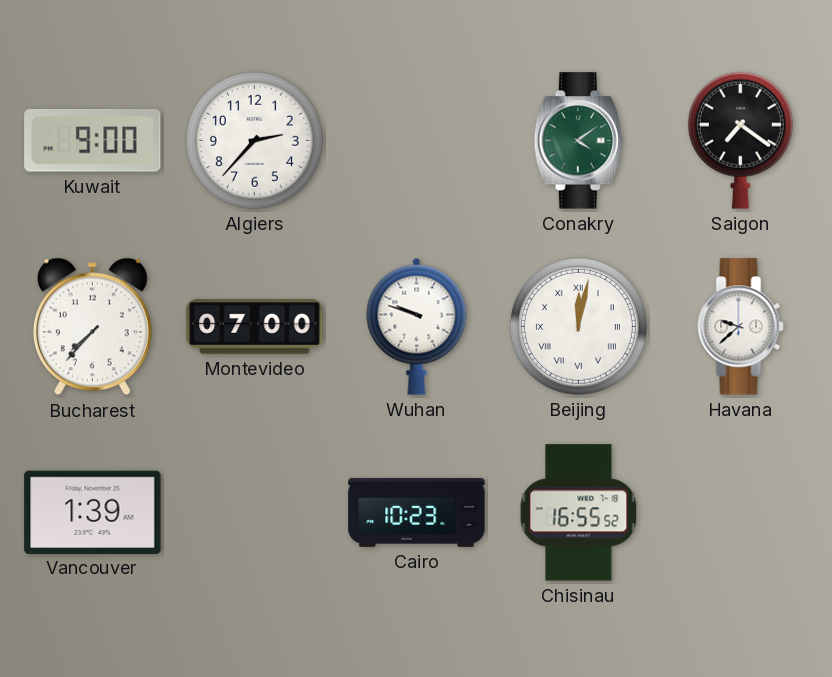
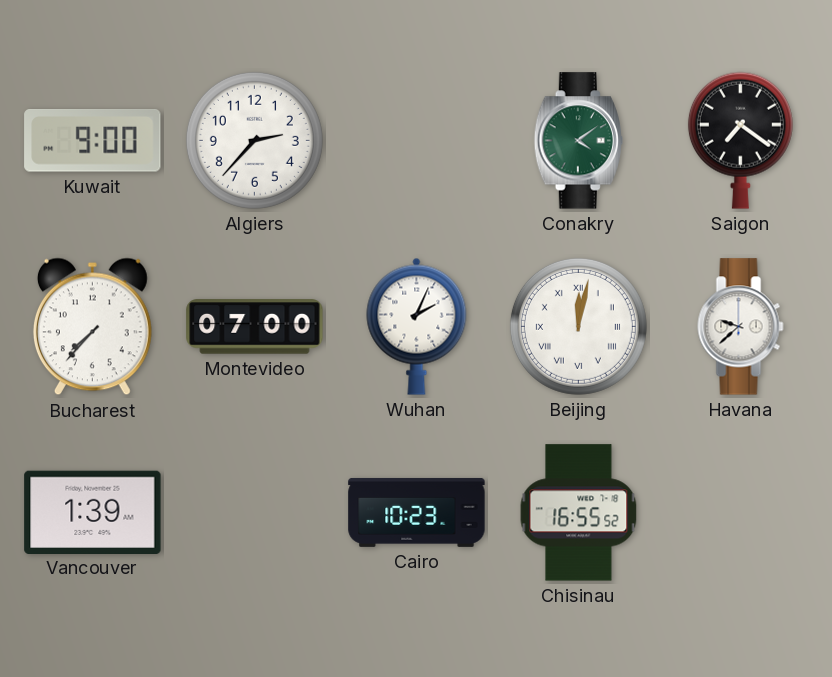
Wuhan: 9:48 -> 2:04
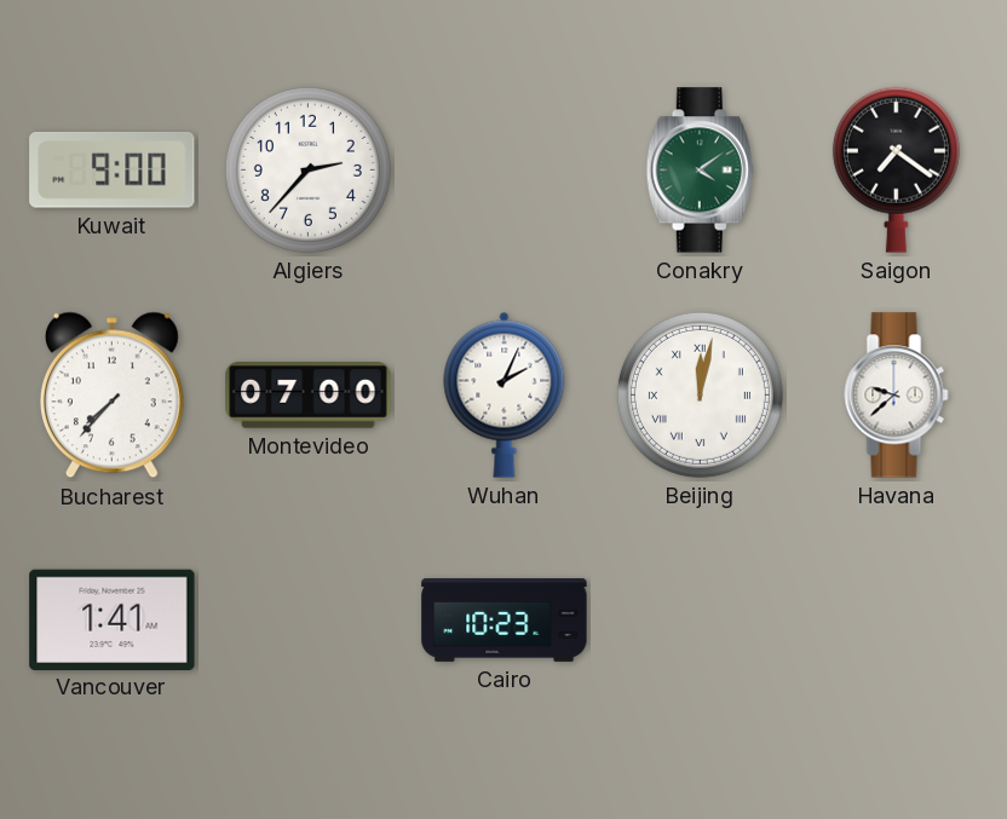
Vancouver: 1:39 -> 1:41
Chisinau: 16:55 -> none
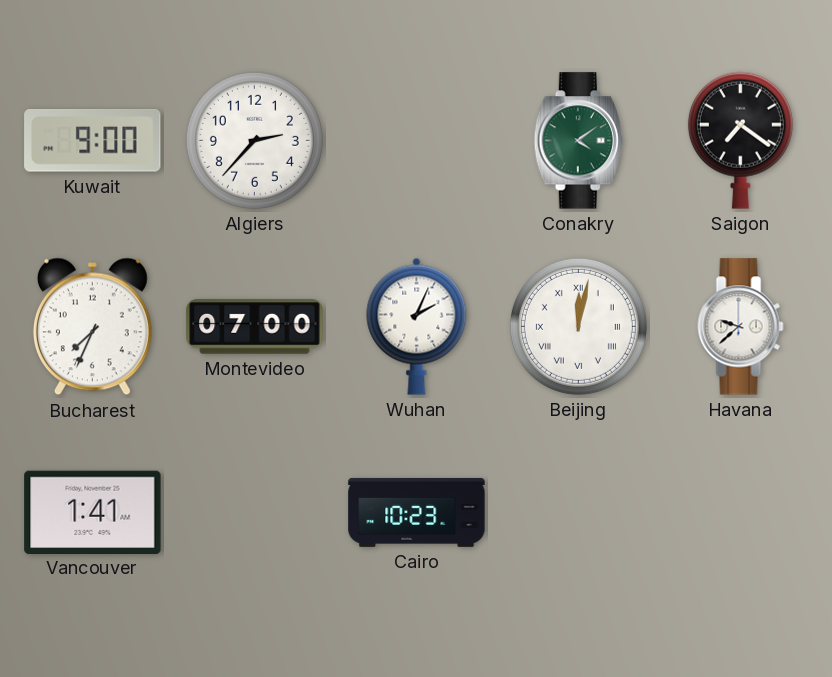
Bucharest: 7:37 -> 7:34
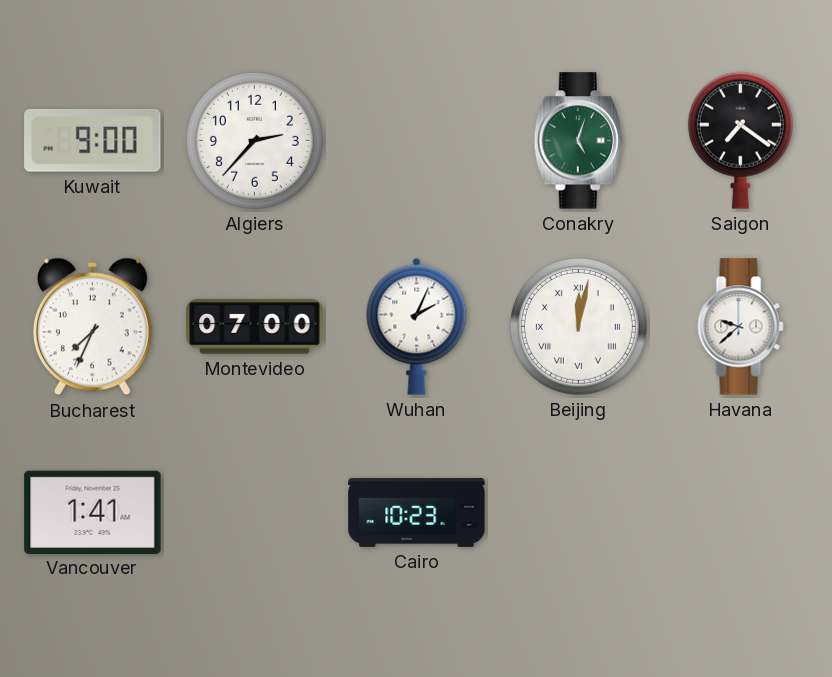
Conakry: 4:09 -> 5:03
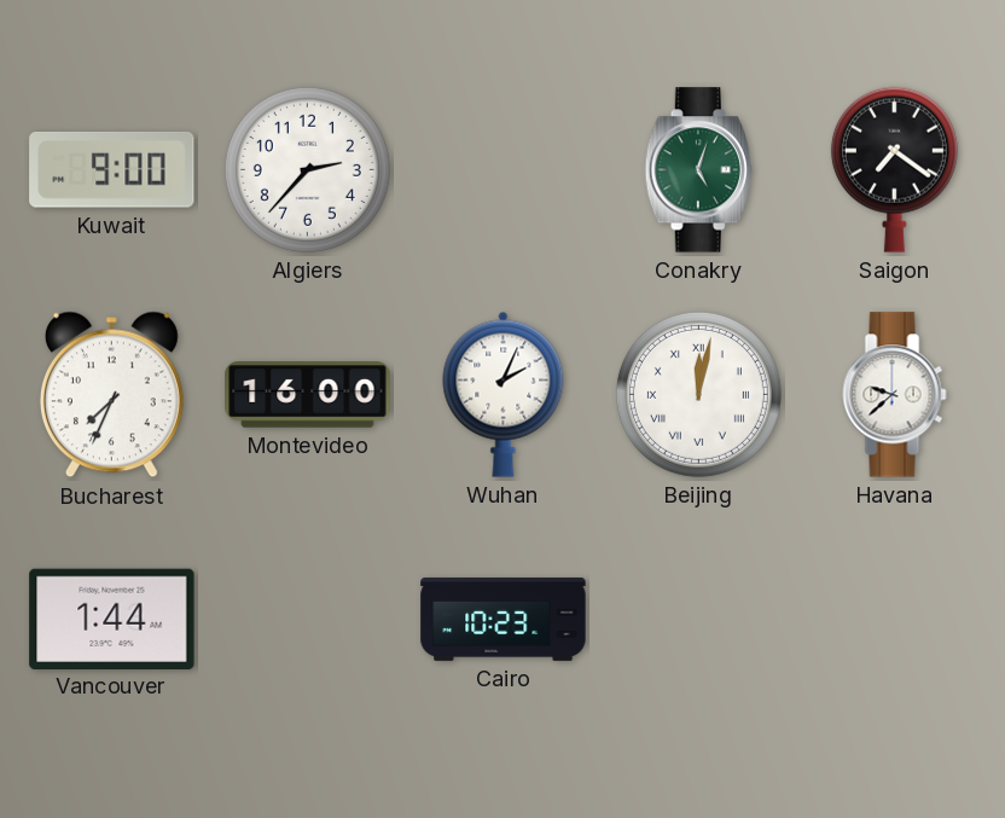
Montevideo: 07:00 -> 16:00
Vancouver: 1:41 -> 1:44
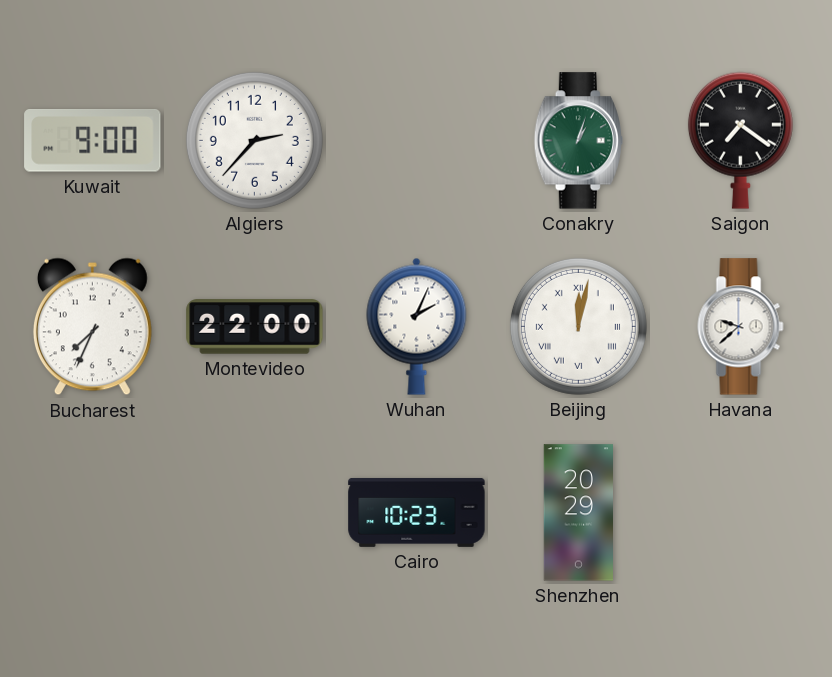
Conakry: 5:03 -> 1:03
Montevideo: 16:00 -> 22:00
Vancouver: 1:44 -> none
Shenzhen: none -> 20:29
